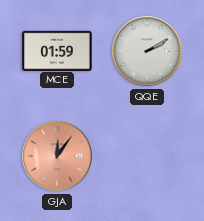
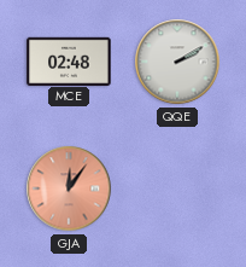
MCE: 01:59 -> 02:48
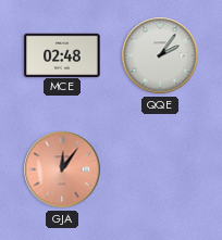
QQE: 2:10 -> 2:06
